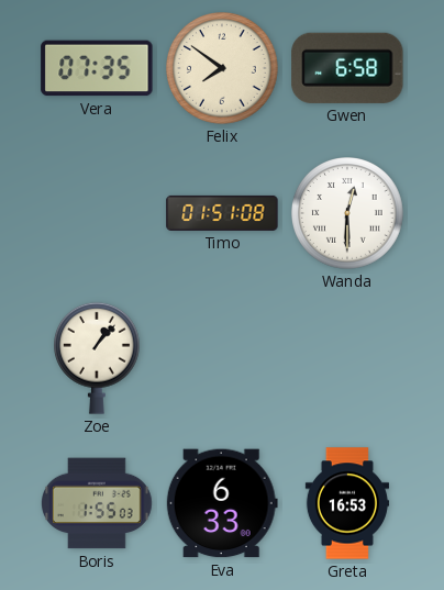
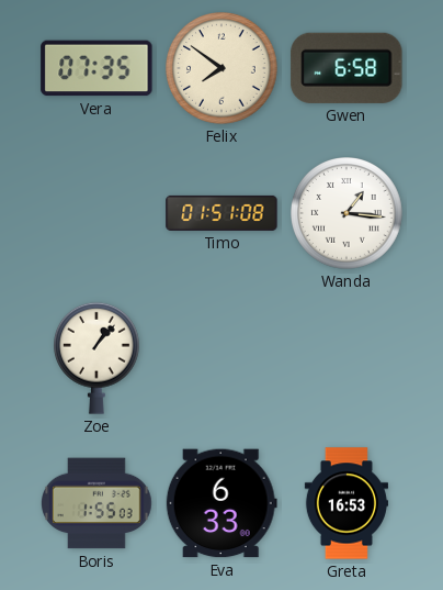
Wanda: 12:30 -> 1:16
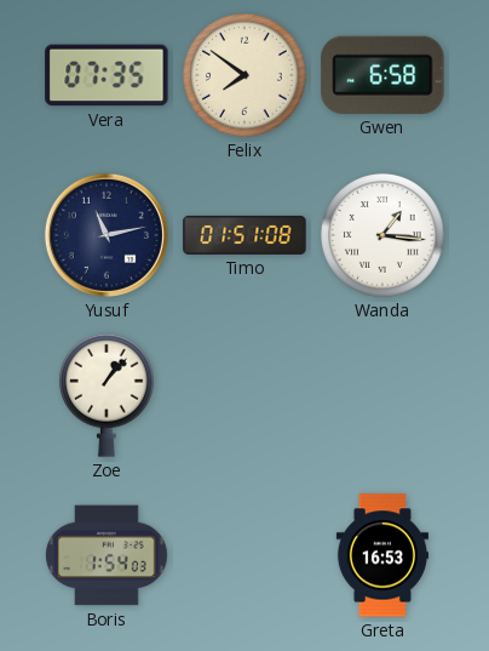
Yusuf: none -> 11:13
Boris: 1:55 -> 1:54
Eva: 6:33 -> none
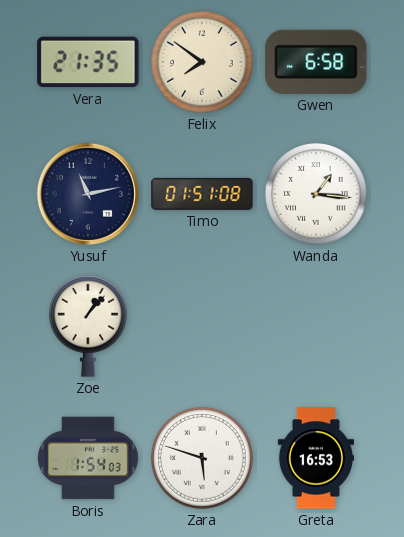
Vera: 07:35 -> 21:35
Zara: none -> 5:48
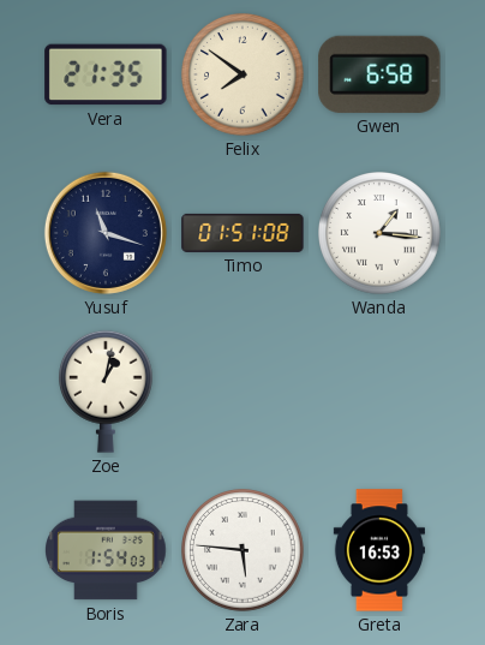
Yusuf: 11:13 -> 11:18
Zoe: 1:07 -> 1:02
Zara: 5:48 -> 5:46
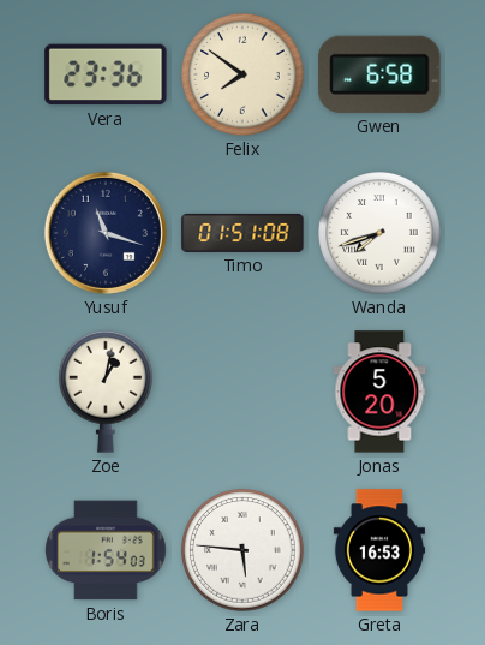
Vera: 21:35 -> 23:36
Wanda: 1:16 -> 7:42
Jonas: none -> 5:20
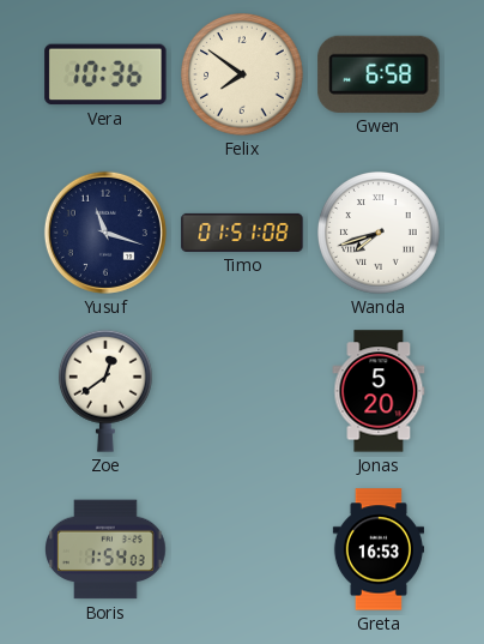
Vera: 23:36 -> 10:36
Zoe: 1:02 -> 12:39
Zara: 5:46 -> none
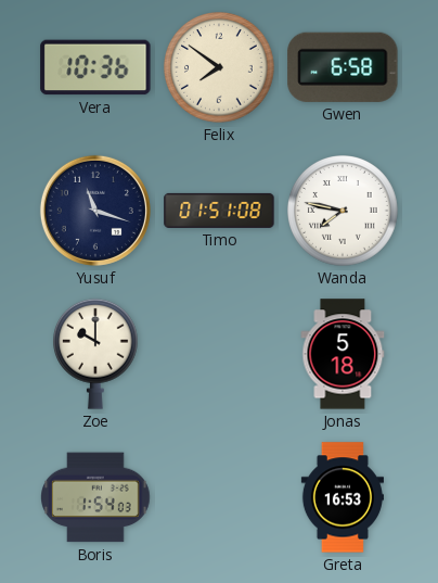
Wanda: 7:42 -> 7:47
Zoe: 12:39 -> 10:00
Jonas: 5:20 -> 5:18
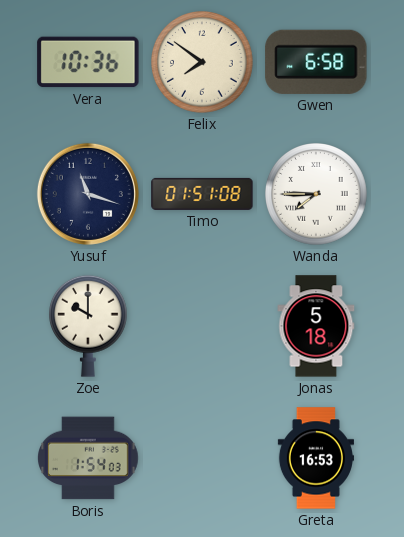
Wanda: 7:47 -> 7:45
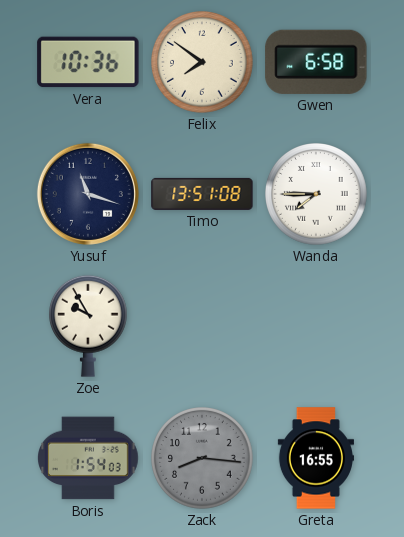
Timo: 01:51 -> 13:51
Zoe: 10:00 -> 9:55
Jonas: 5:18 -> none
Zack: none -> 8:16
Greta: 16:53 -> 16:55
